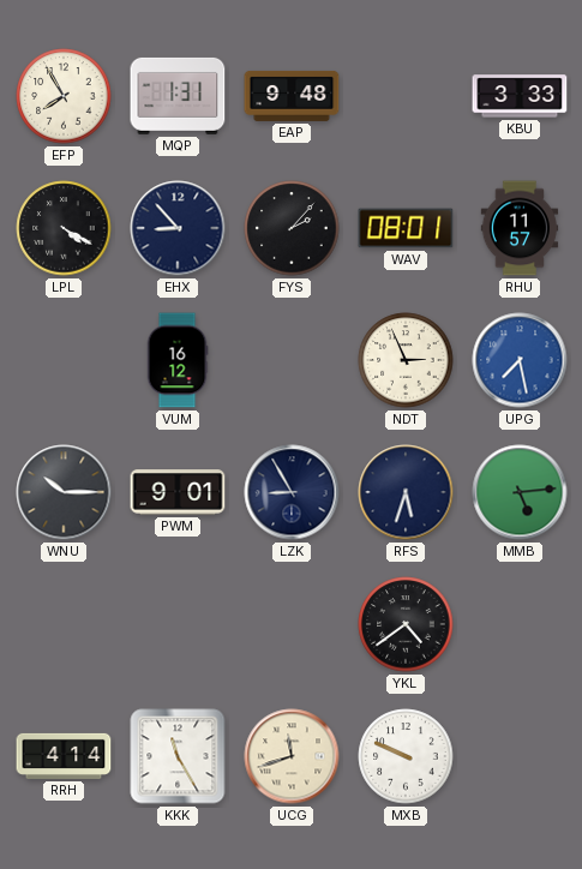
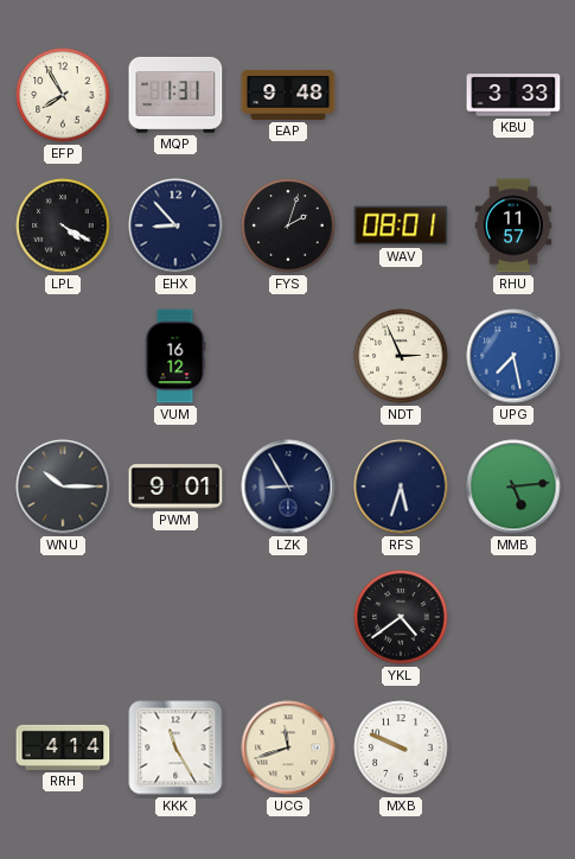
FYS: 2:07 -> 2:03
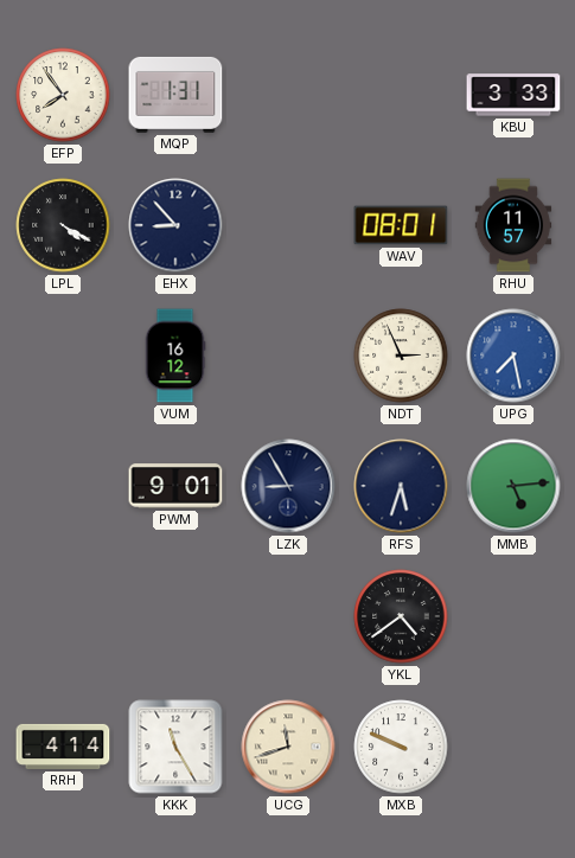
EFP: 7:55 -> 7:54
EAP: 9:48 -> none
FYS: 2:03 -> none
WNU: 10:15 -> none
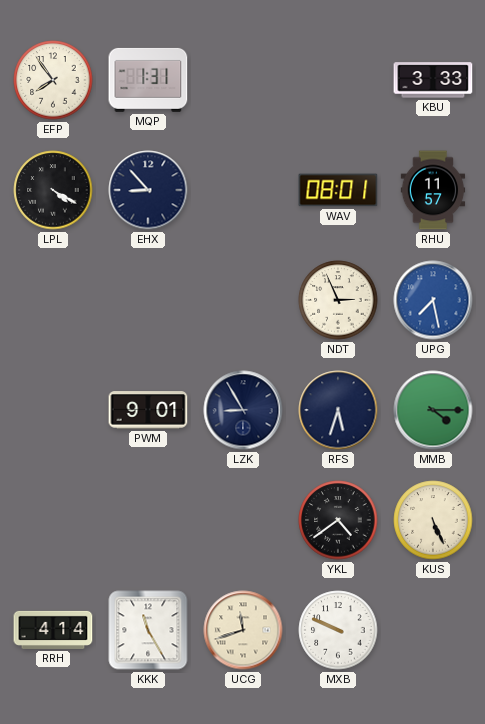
VUM: 16:12 -> none
MMB: 5:14 -> 4:15
KUS: none -> 5:26
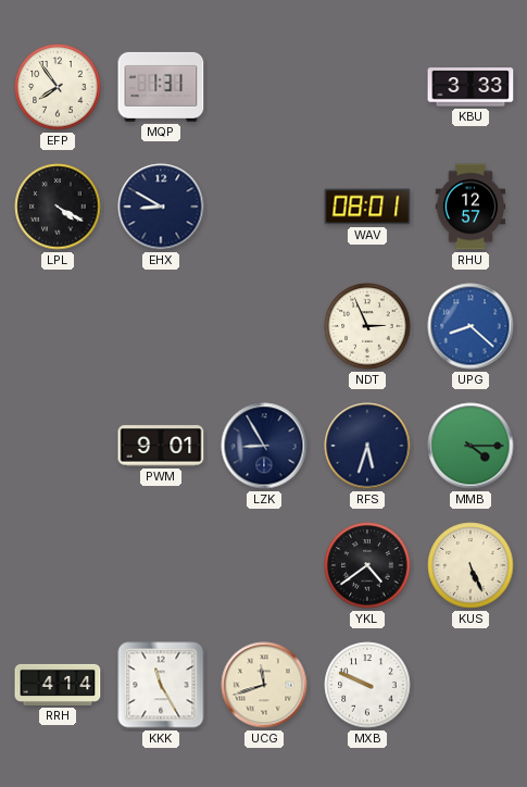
EHX: 8:53 -> 8:50
RHU: 11:57 -> 12:57
UPG: 7:28 -> 8:22
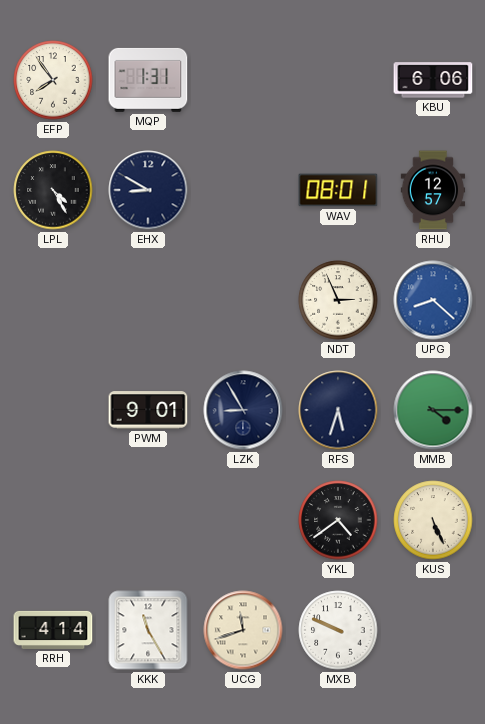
KBU: 3:33 -> 6:06
LPL: 4:20 -> 4:25
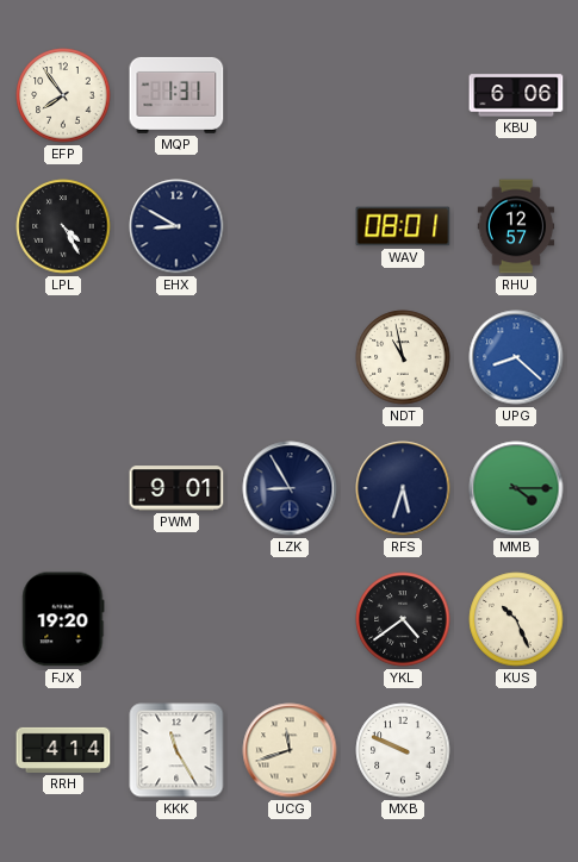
NDT: 2:56 -> 10:58
FJX: none -> 19:20
KUS: 5:26 -> 10:26
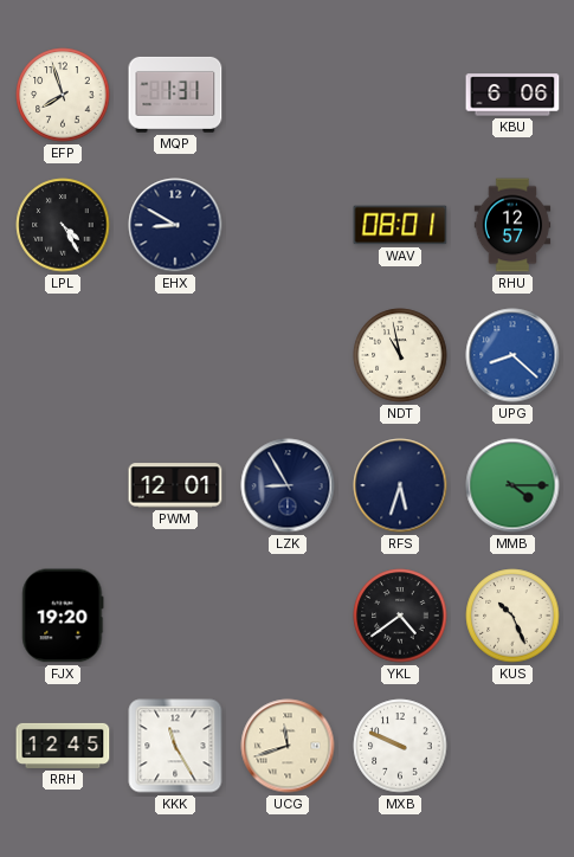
EFP: 7:54 -> 7:57
PWM: 9:01 -> 12:01
RRH: 4:14 -> 12:45
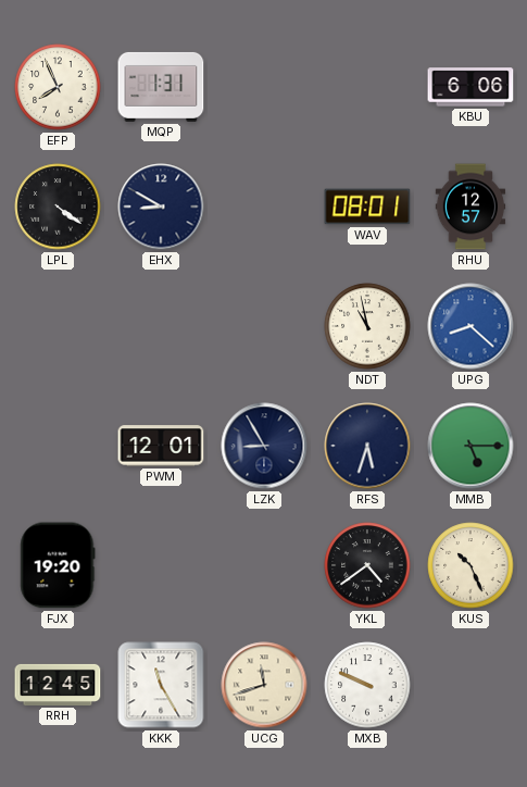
EFP: 7:57 -> 7:56
LPL: 4:25 -> 4:21
MMB: 4:15 -> 5:15
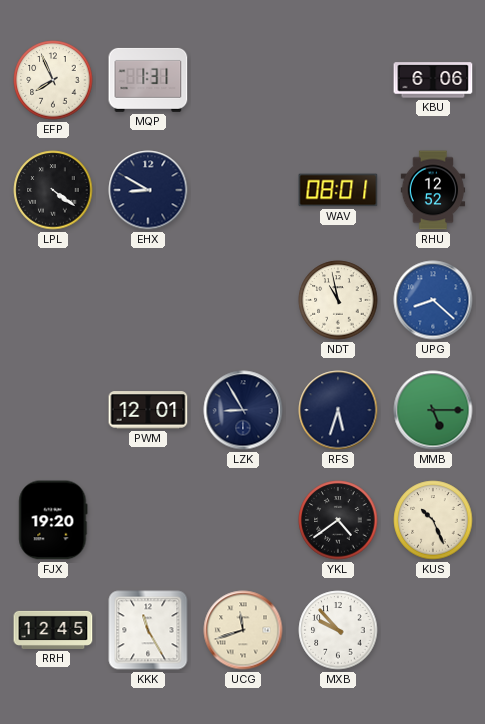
RHU: 12:57 -> 12:52
MXB: 9:49 -> 9:53
